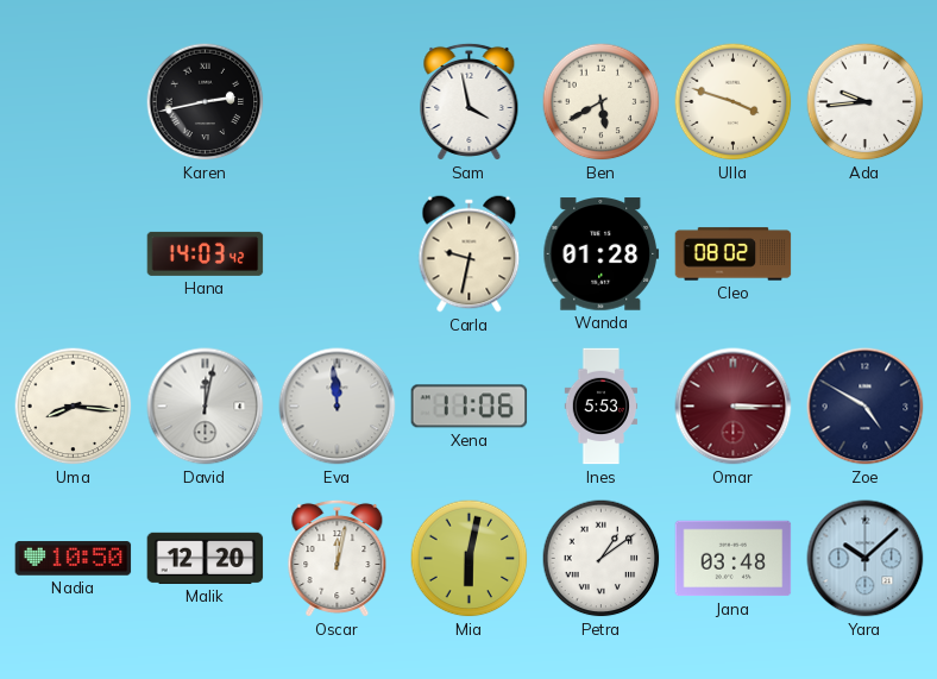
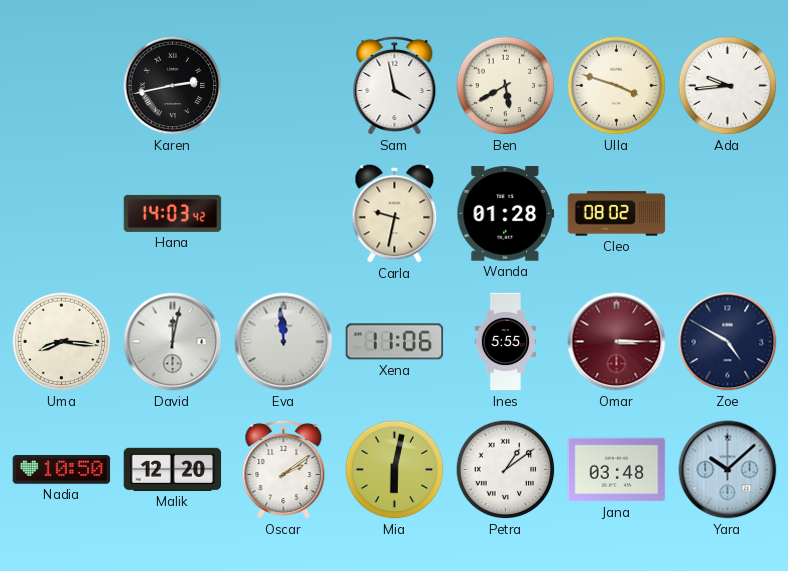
Ines: 5:53 -> 5:55
Oscar: 12:02 -> 2:09
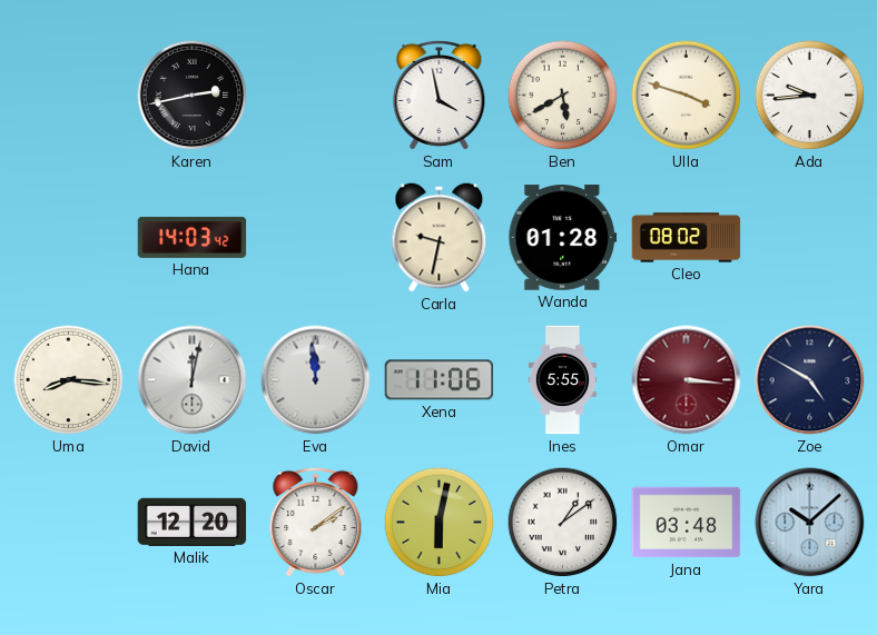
Omar: 3:15 -> 3:16
Nadia: 10:50 -> none
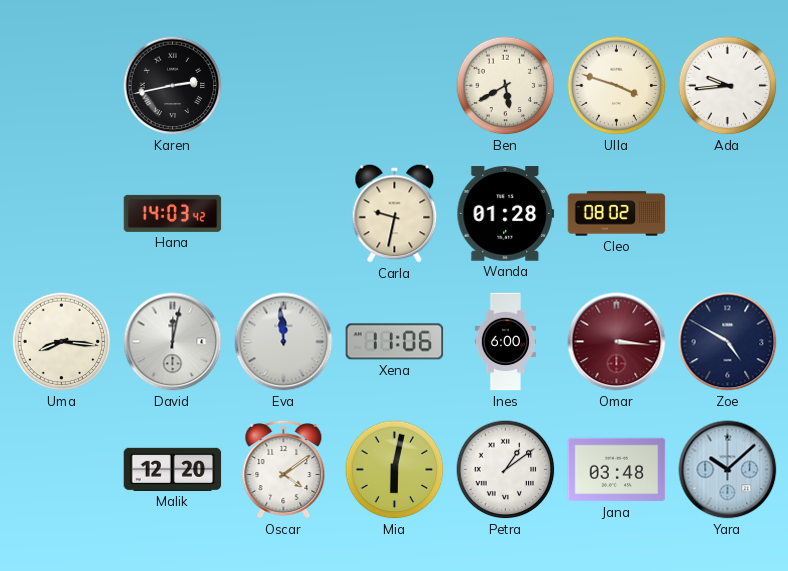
Sam: 3:58 -> none
Ines: 5:55 -> 6:00
Oscar: 2:09 -> 4:09
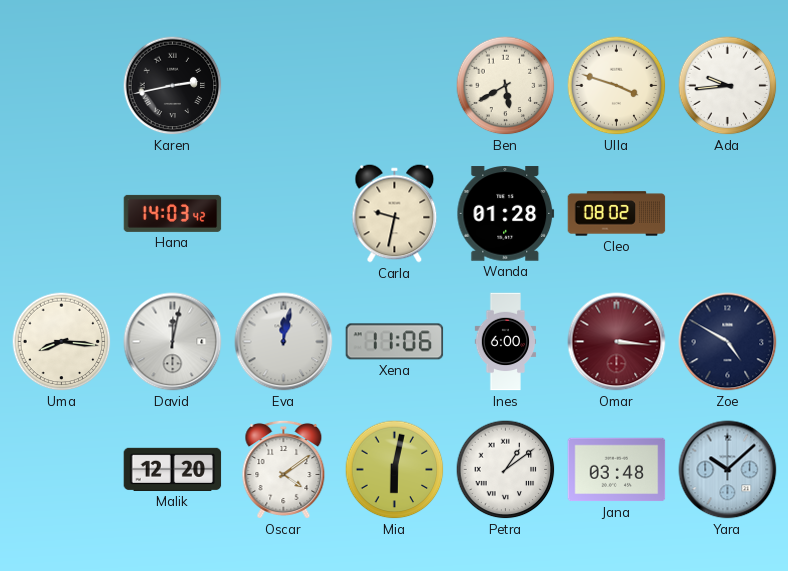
Eva: 11:59 -> 12:02
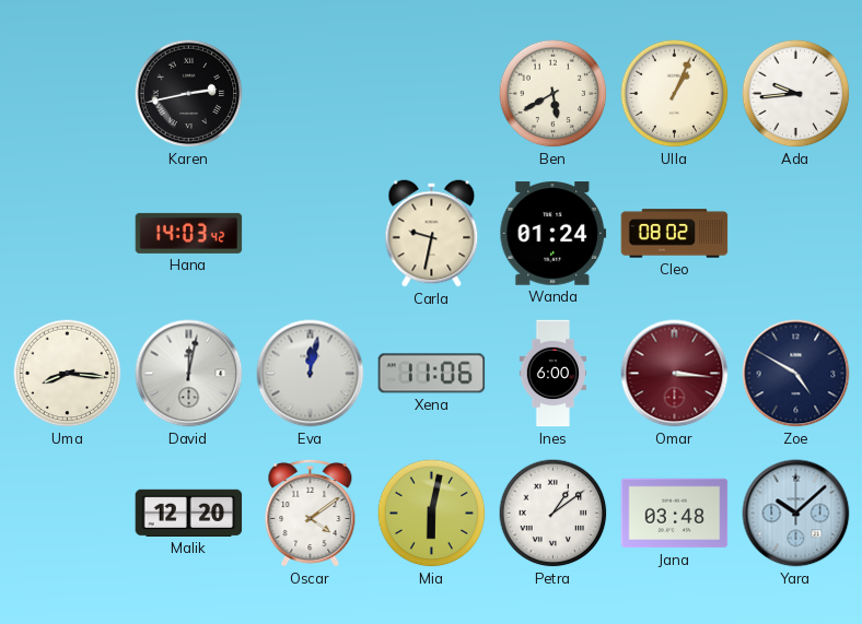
Ulla: 3:48 -> 1:04
Wanda: 01:28 -> 01:24
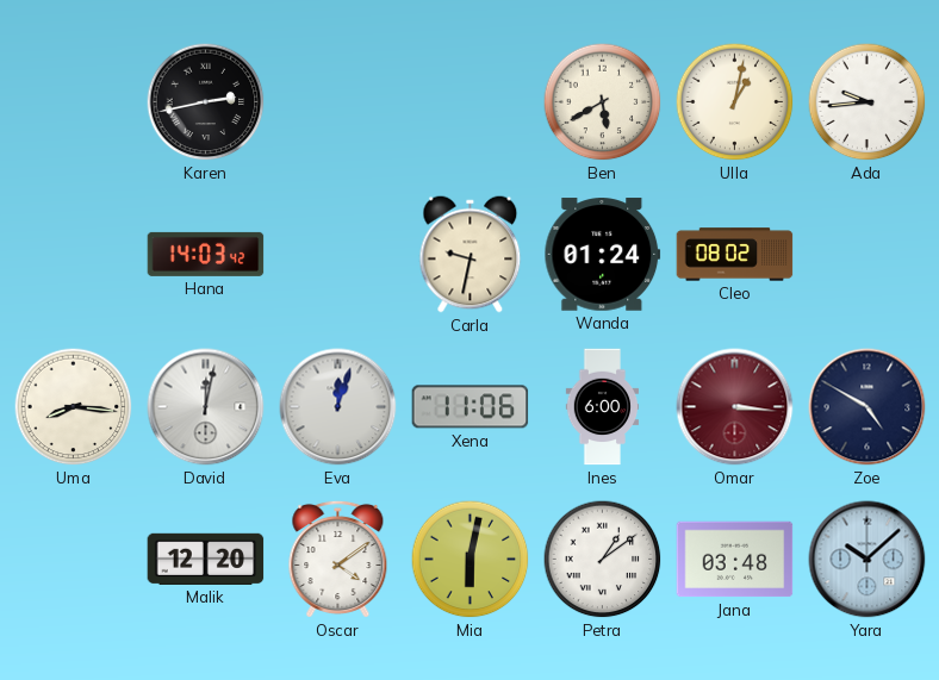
Ulla: 1:04 -> 1:02
Eva: 12:02 -> 12:03
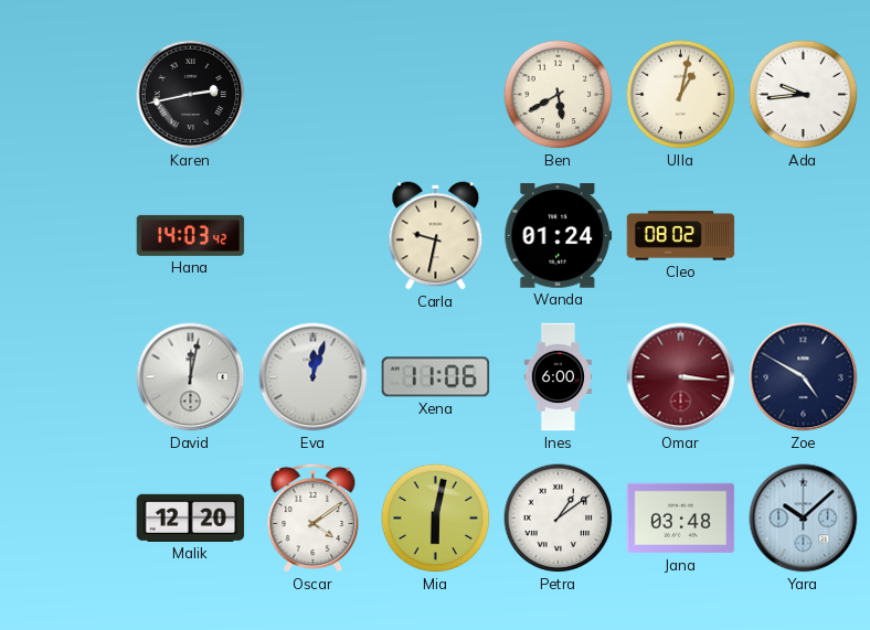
Uma: 8:16 -> none
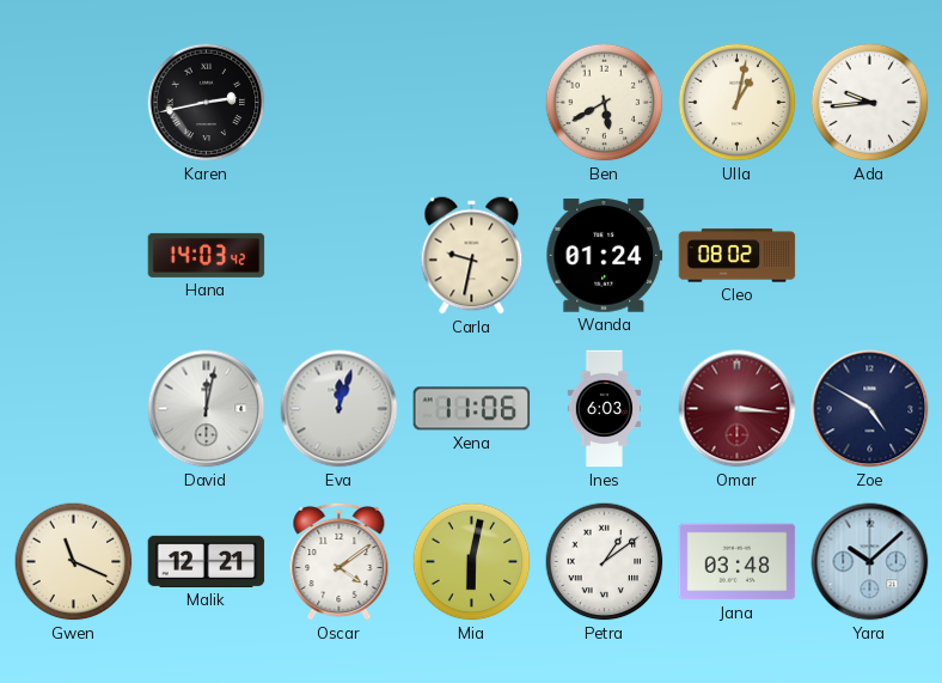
Ines: 6:00 -> 6:03
Gwen: none -> 11:19
Malik: 12:20 -> 12:21
